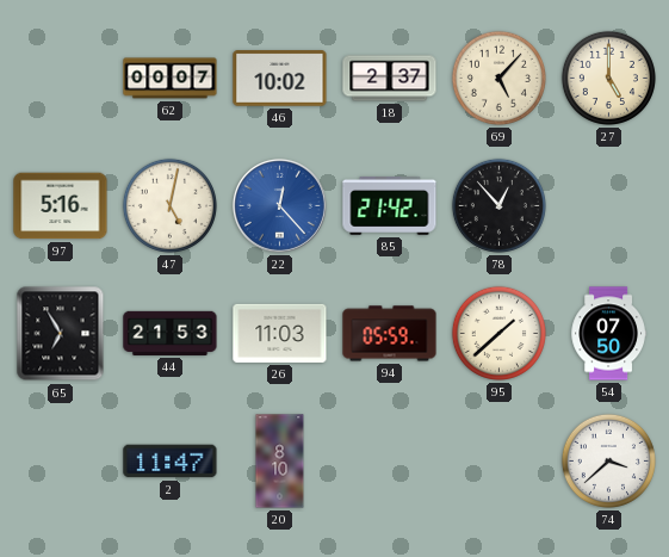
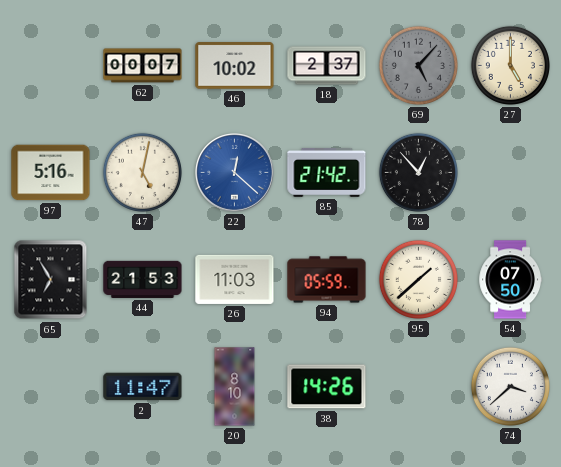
69 dial: cream -> grey
22: 12:23 -> 12:22
38: none -> 14:26
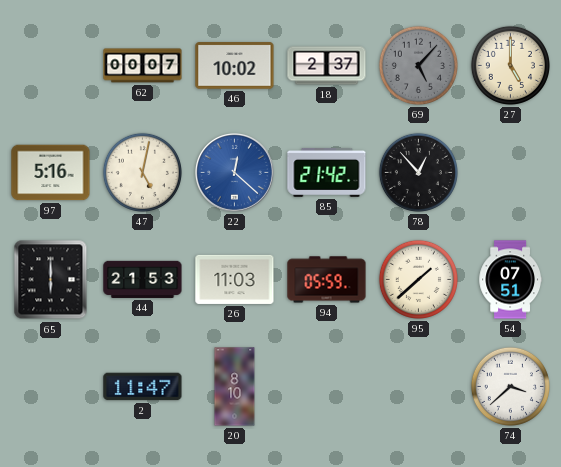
65: 6:55 -> 6:00
54: 07:50 -> 07:51
38: 14:26 -> none
